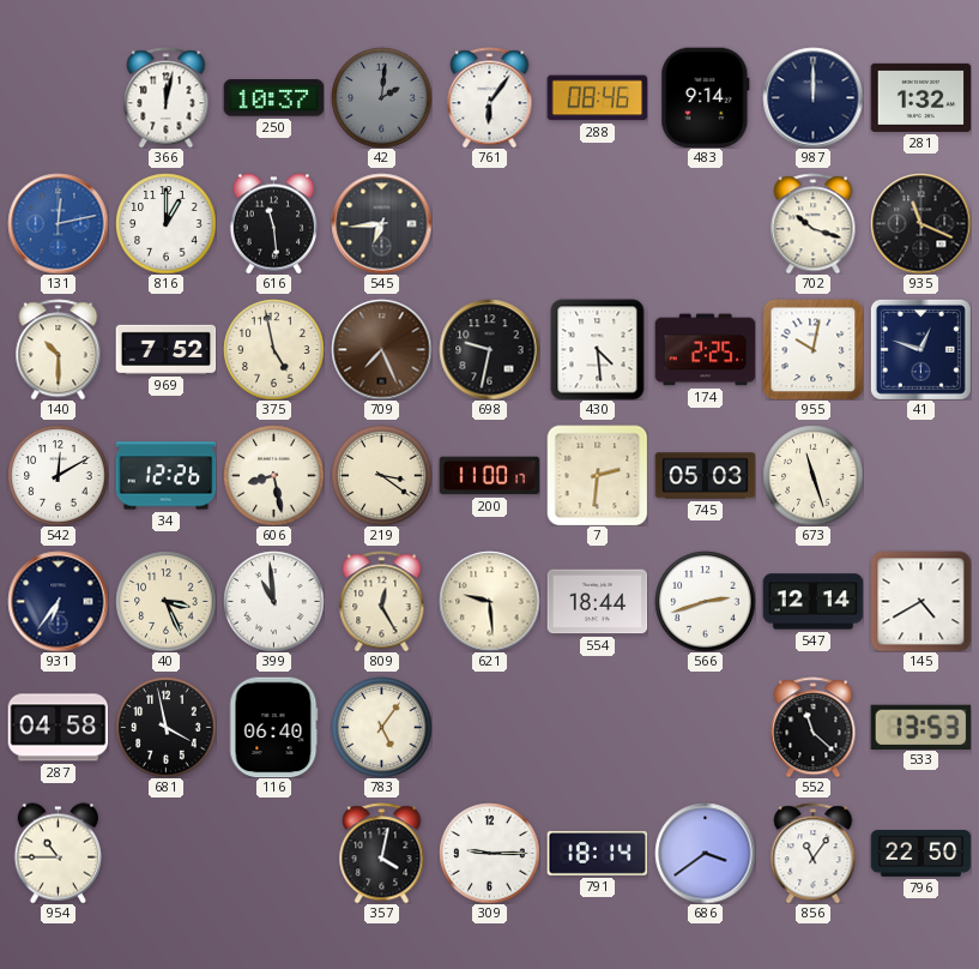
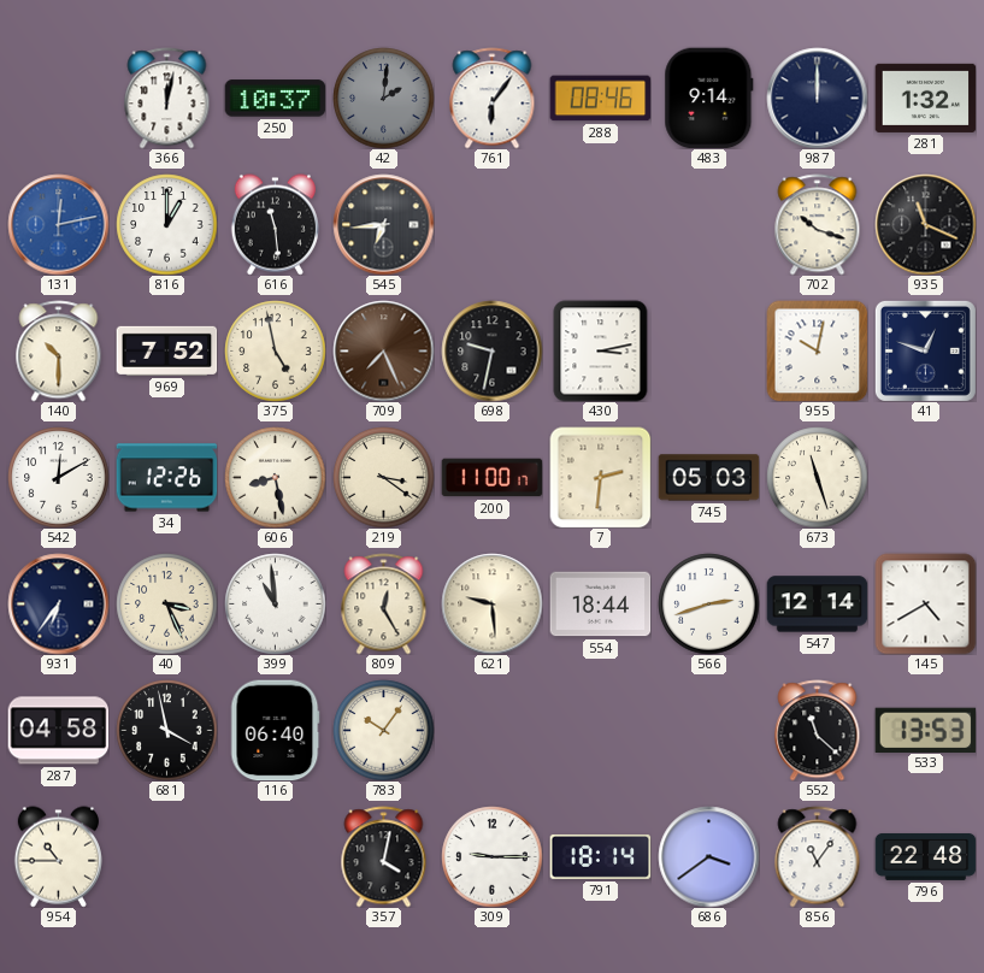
430: 4:29 -> 3:13
174: 2:25 -> none
783: 5:06 -> 10:06
796: 22:50 -> 22:48
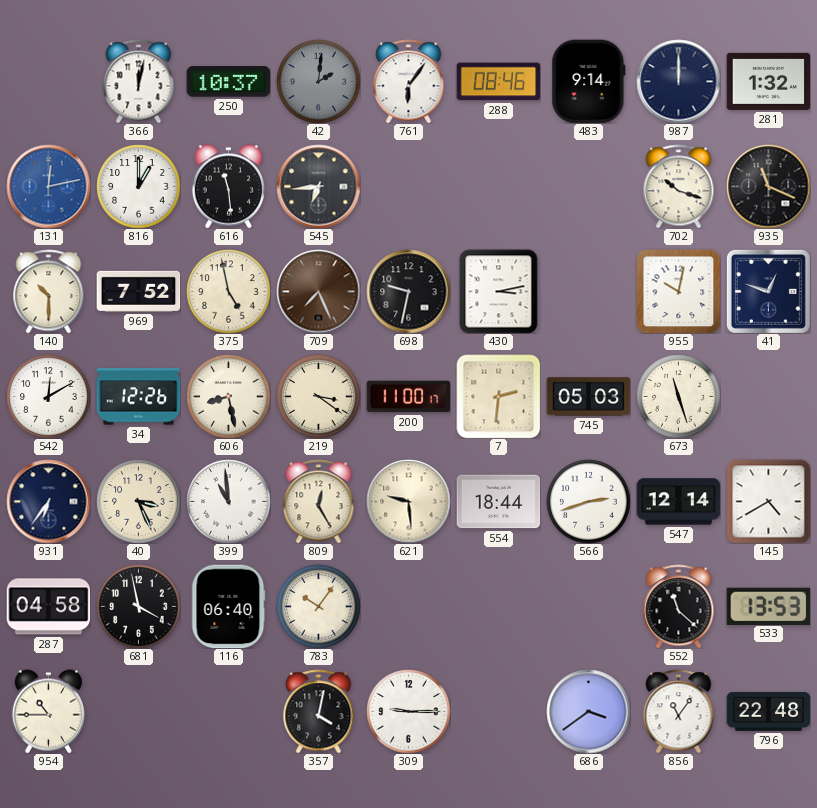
791: 18:14 -> none
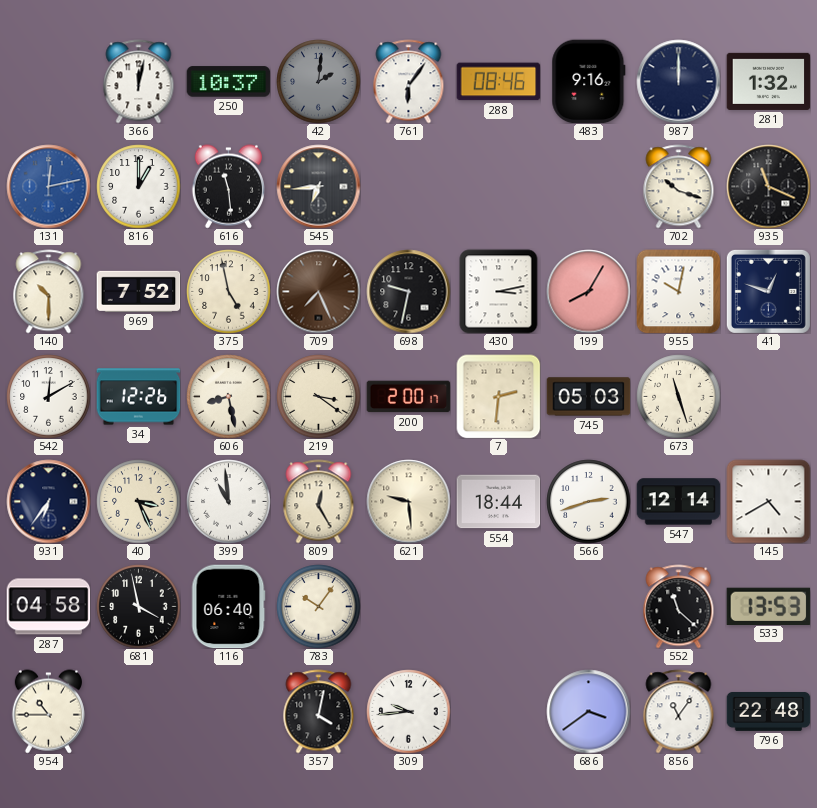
483: 9:14 -> 9:16
199: none -> 8:05
200: 11:00 -> 2:00
309: 9:15 -> 9:44
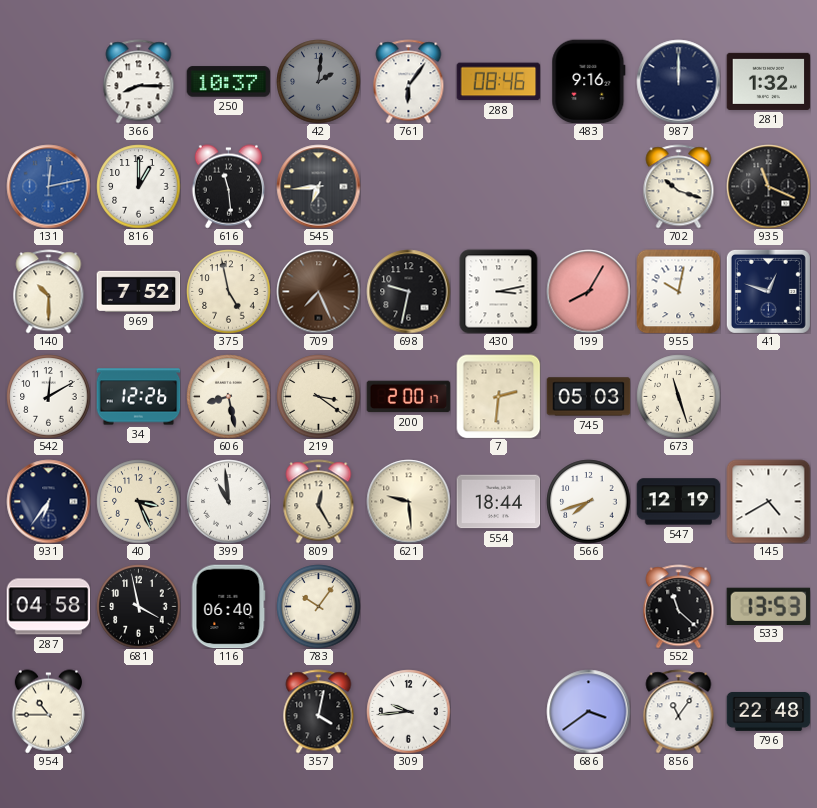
366: 12:02 -> 8:15
566: 2:42 -> 7:42
547: 12:14 -> 12:19
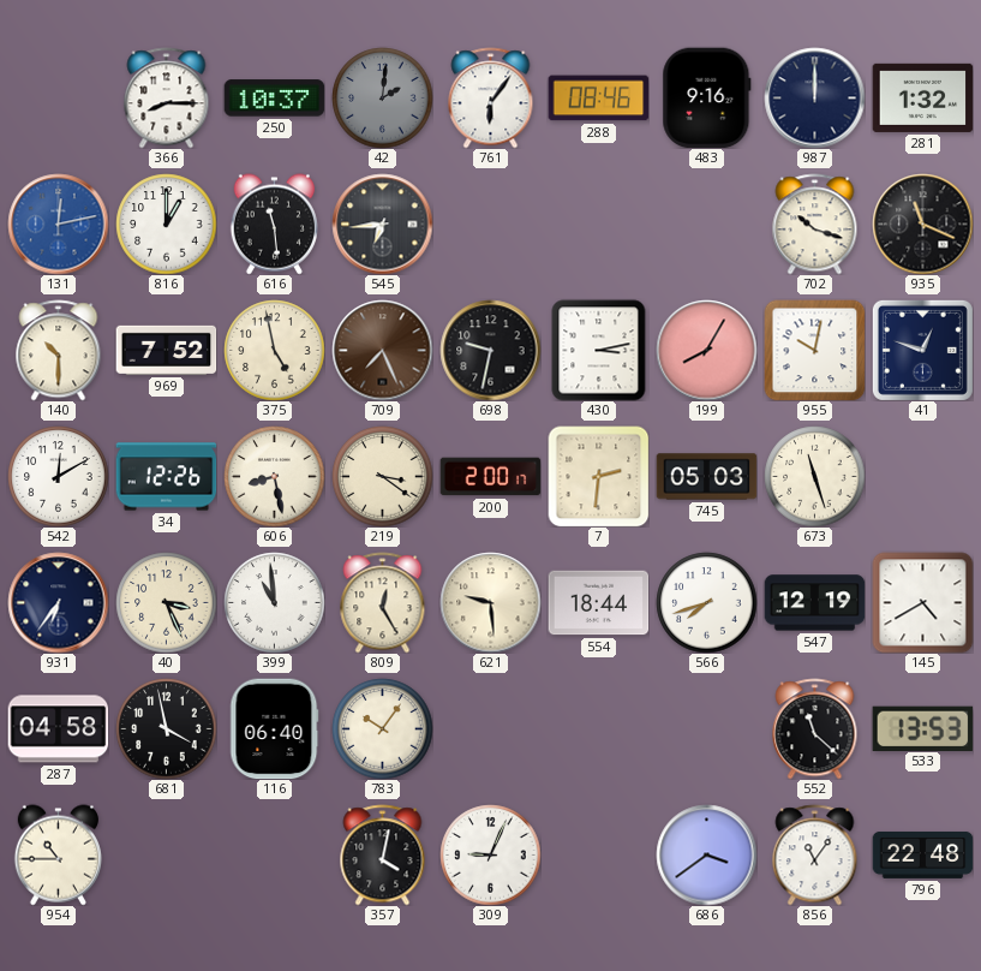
309: 9:44 -> 9:04
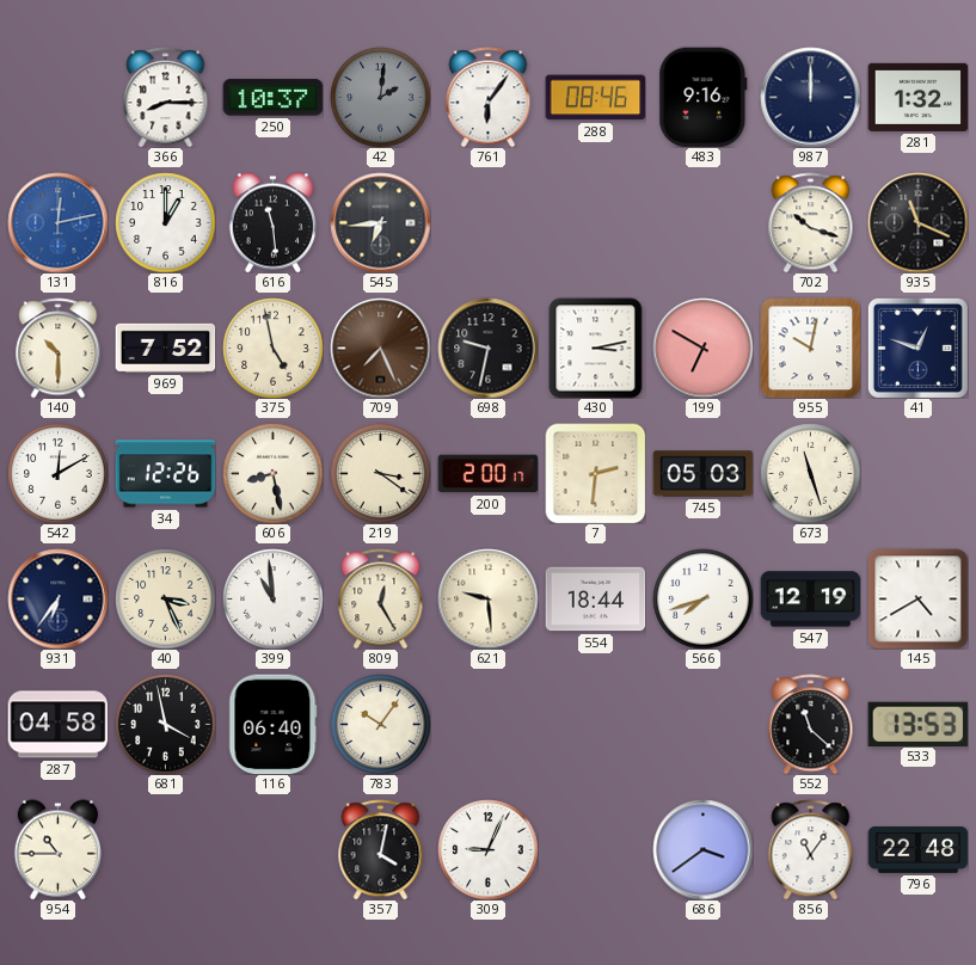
199: 8:05 -> 6:50
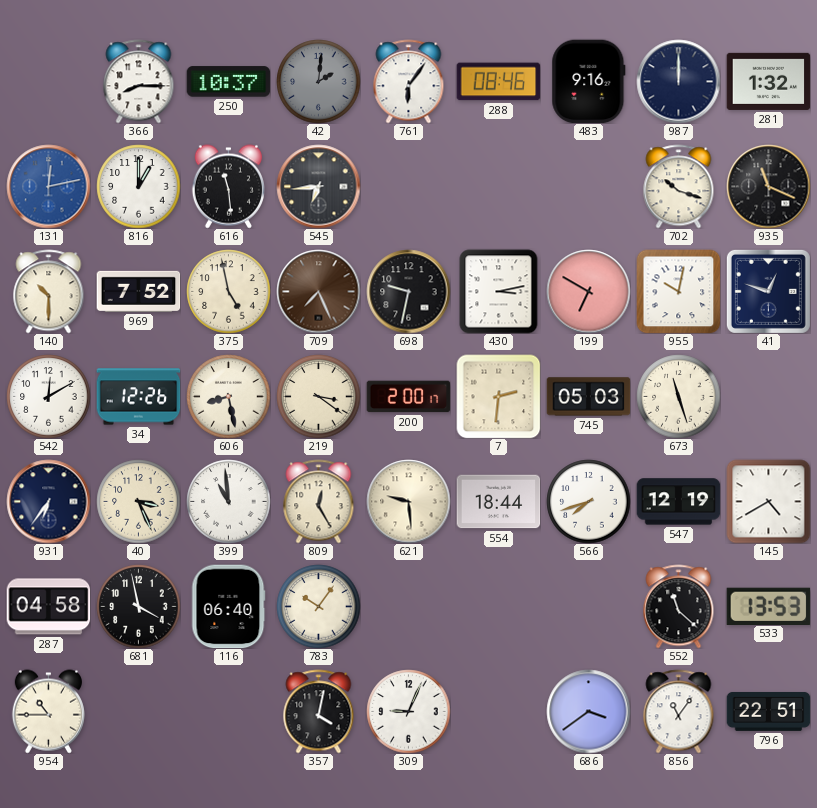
796: 22:48 -> 22:51
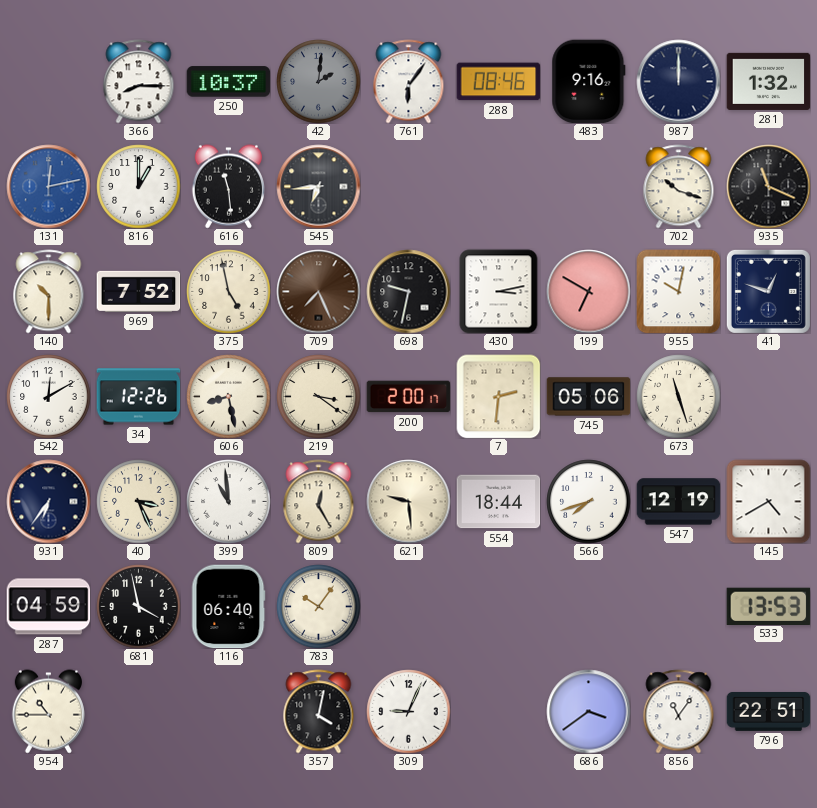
745: 05:03 -> 05:06
287: 04:58 -> 04:59
552: 11:22 -> none
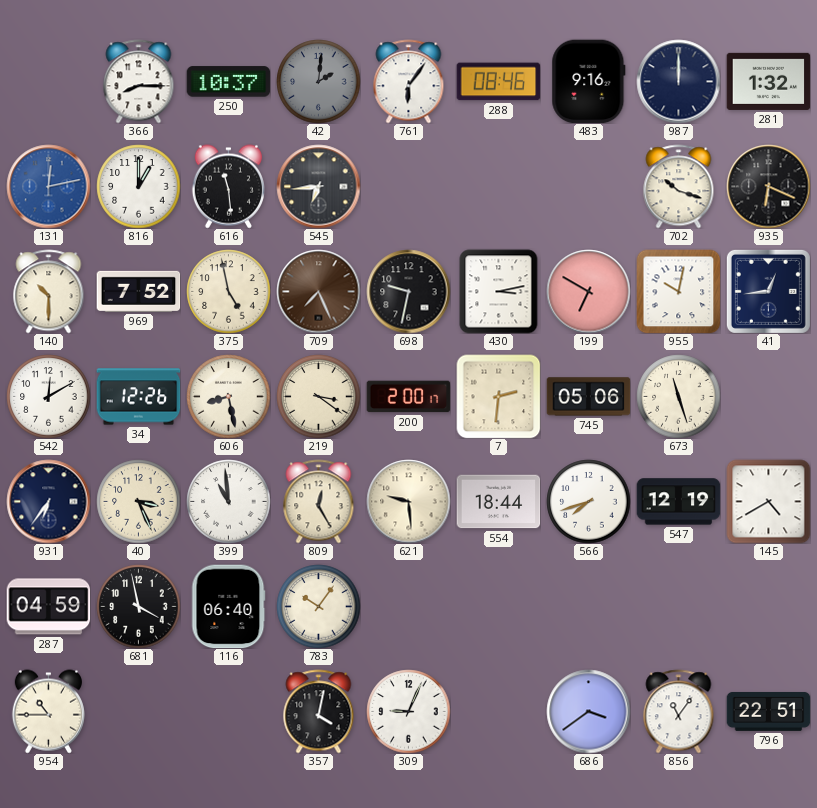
935: 11:19 -> 6:19
41: 12:48 -> 12:44
533: 13:53 -> none
